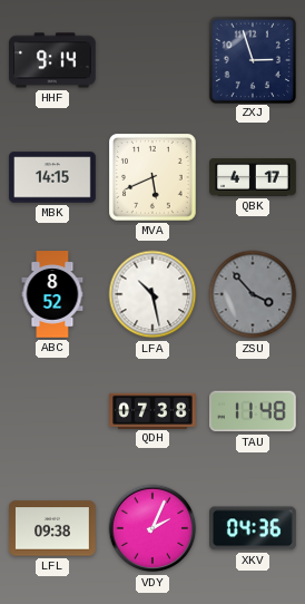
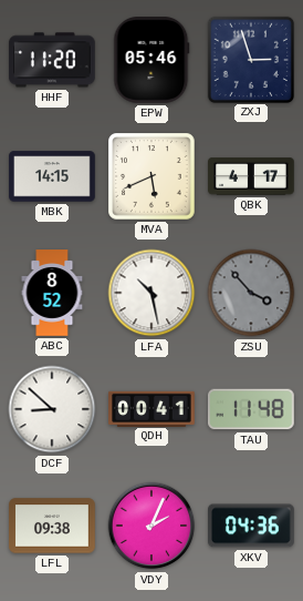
HHF: 9:14 -> 11:20
EPW: none -> 05:46
DCF: none -> 8:52
QDH: 07:38 -> 00:41
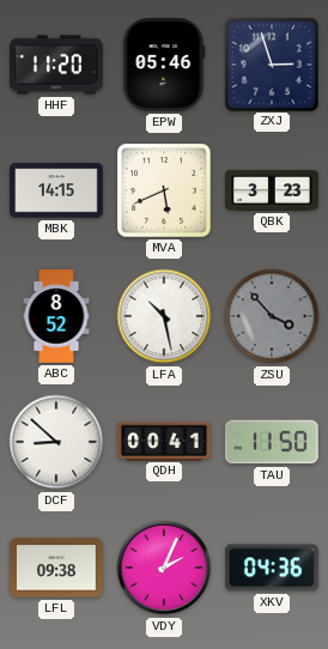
QBK: 4:17 -> 3:23
TAU: 11:48 -> 11:50
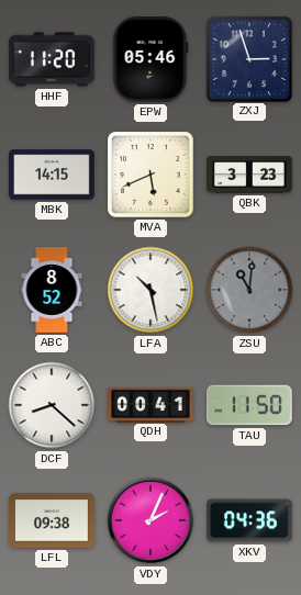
ZSU: 3:53 -> 11:01
DCF: 8:52 -> 8:22
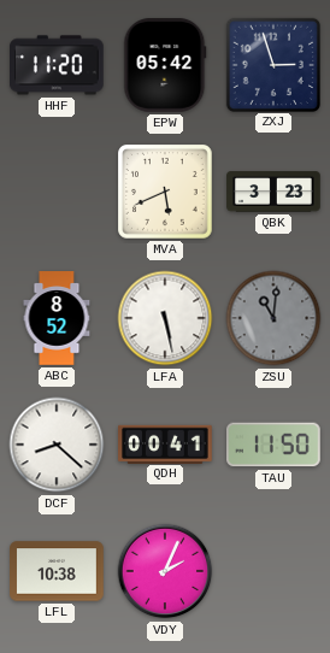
EPW: 05:46 -> 05:42
MBK: 14:15 -> none
LFA: 10:28 -> 5:28
LFL: 09:38 -> 10:38
XKV: 04:36 -> none
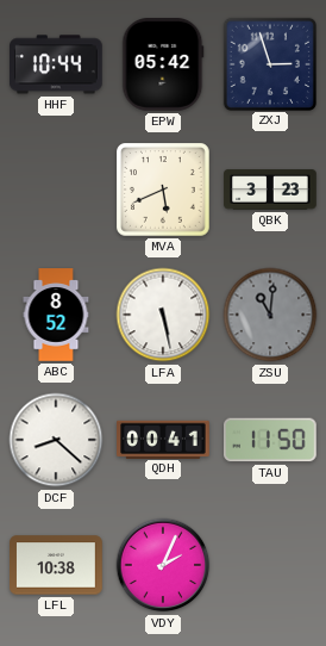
HHF: 11:20 -> 10:44
